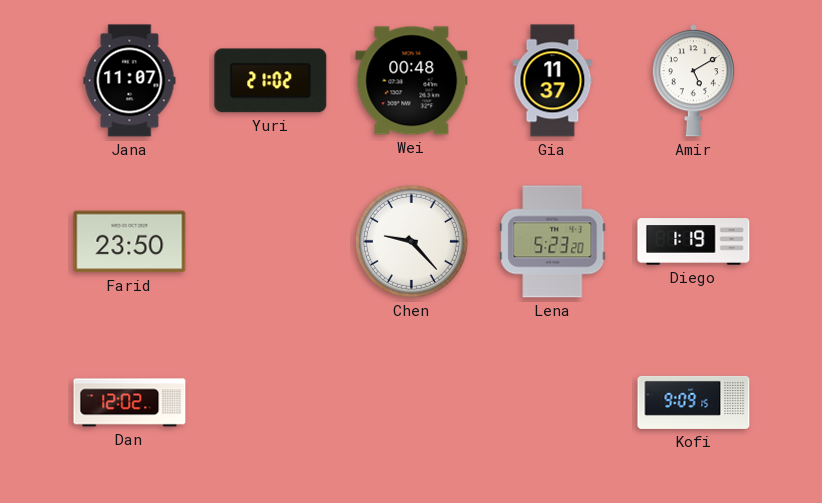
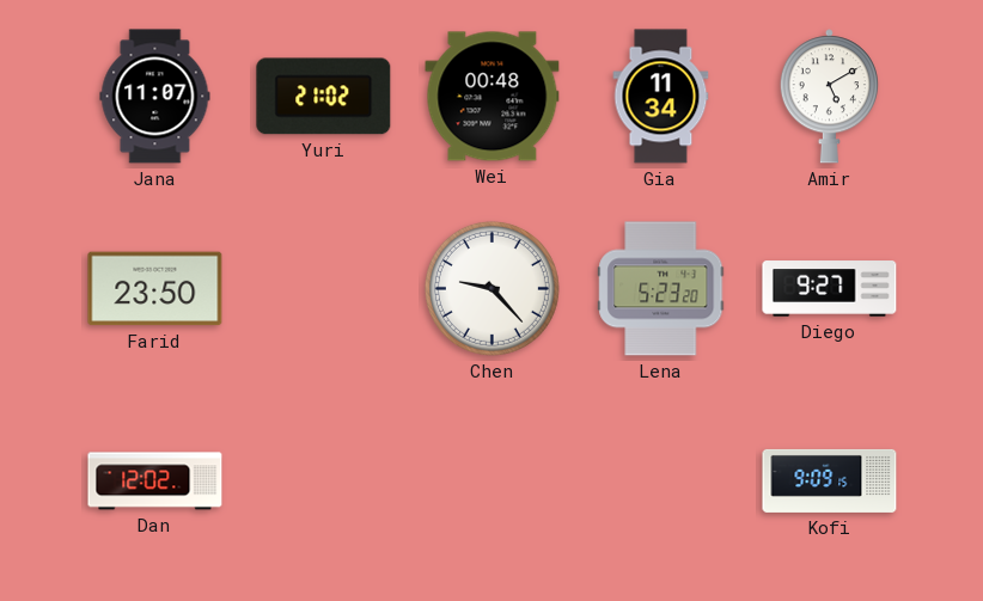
Gia: 11:37 -> 11:34
Diego: 1:19 -> 9:27
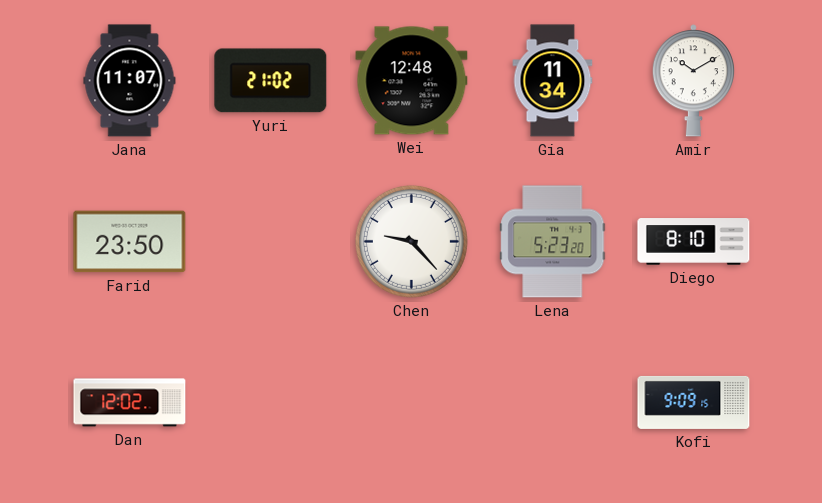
Wei: 00:48 -> 12:48
Amir: 5:10 -> 10:10
Diego: 9:27 -> 8:10
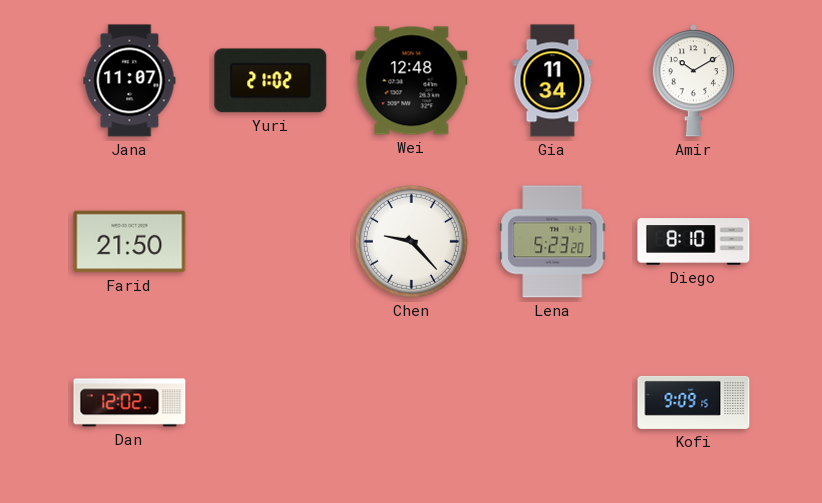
Farid: 23:50 -> 21:50
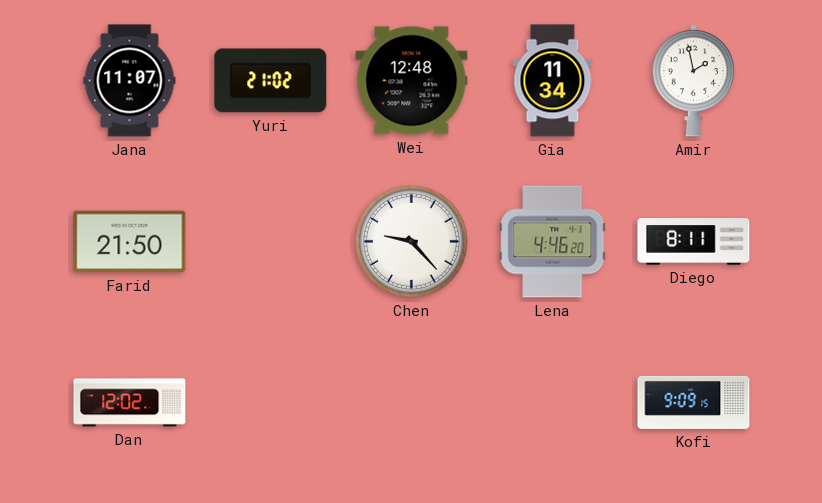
Amir: 10:10 -> 1:58
Lena: 5:23 -> 4:46
Diego: 8:10 -> 8:11
